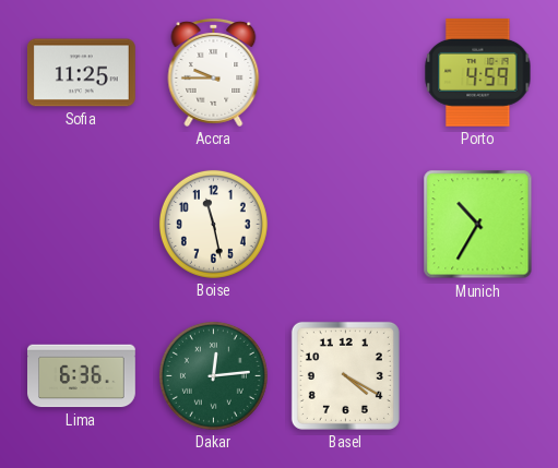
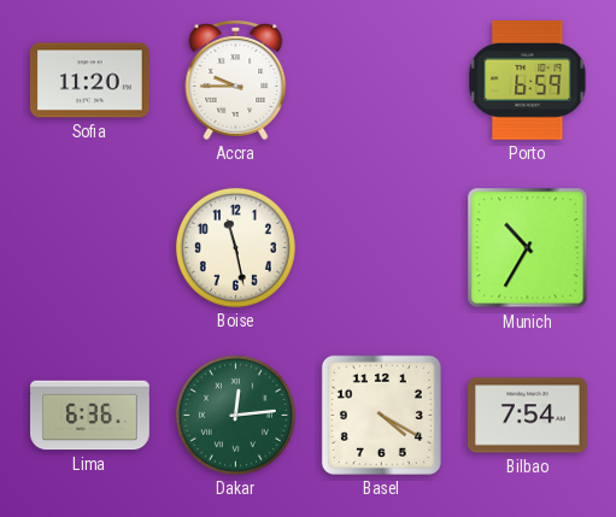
Sofia: 11:25 -> 11:20
Porto: 4:59 -> 6:59
Bilbao: none -> 7:54
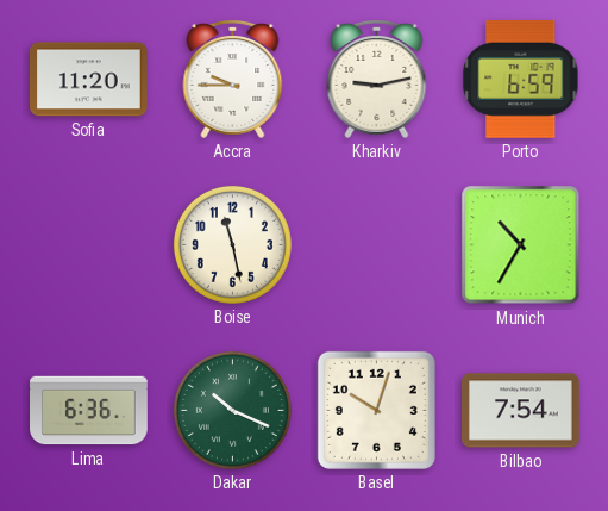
Kharkiv: none -> 9:13
Dakar: 12:14 -> 10:19
Basel: 4:20 -> 10:03
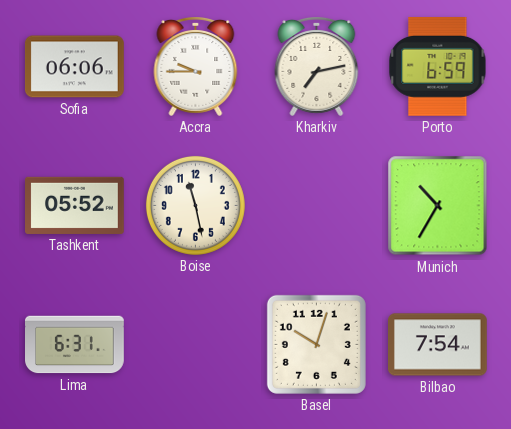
Sofia: 11:20 -> 06:06
Kharkiv: 9:13 -> 7:13
Tashkent: none -> 05:52
Lima: 6:36 -> 6:31
Dakar: 10:19 -> none
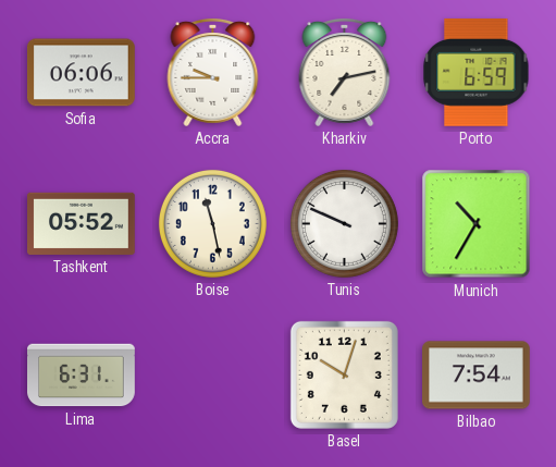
Tunis: none -> 9:49
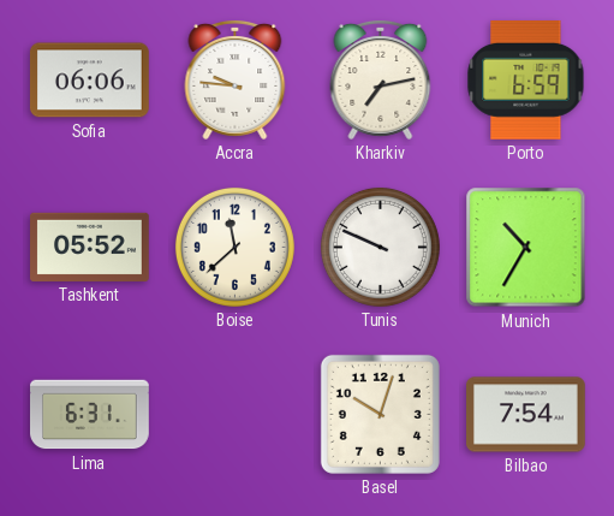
Accra: 9:45 -> 9:46
Boise: 11:28 -> 11:38
